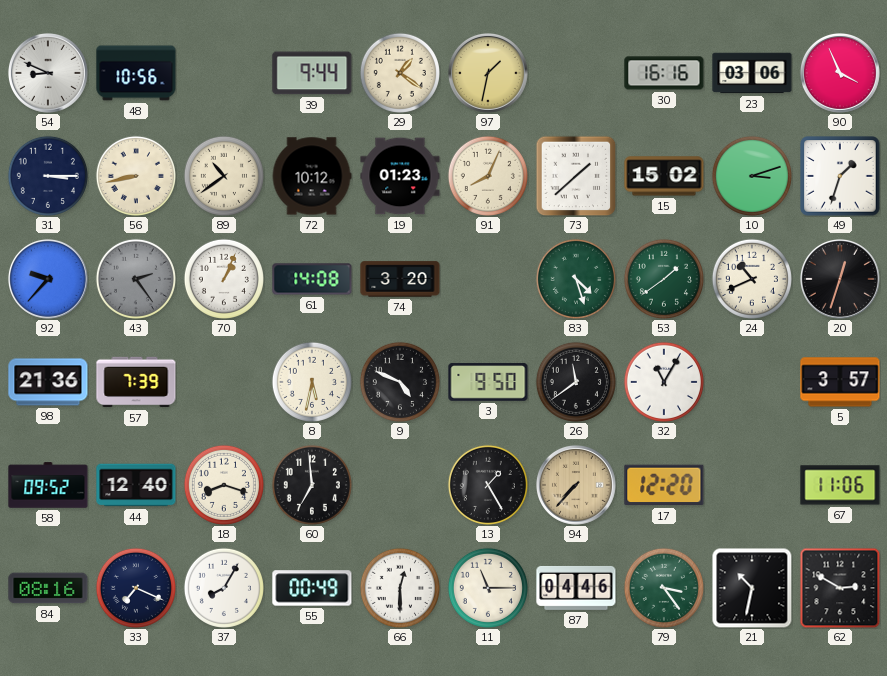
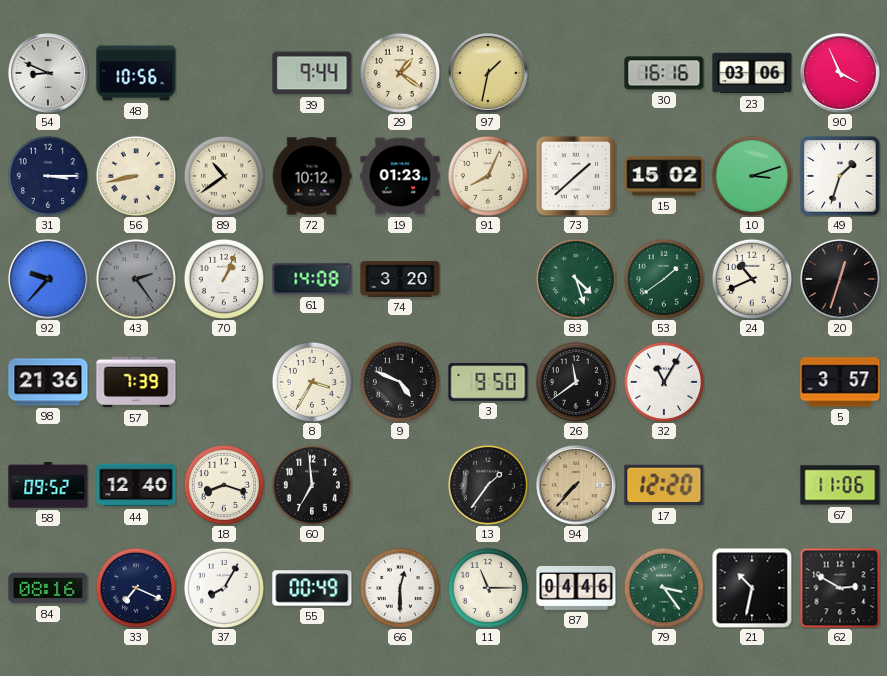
8: 5:32 -> 3:35
13: 1:25 -> 1:36
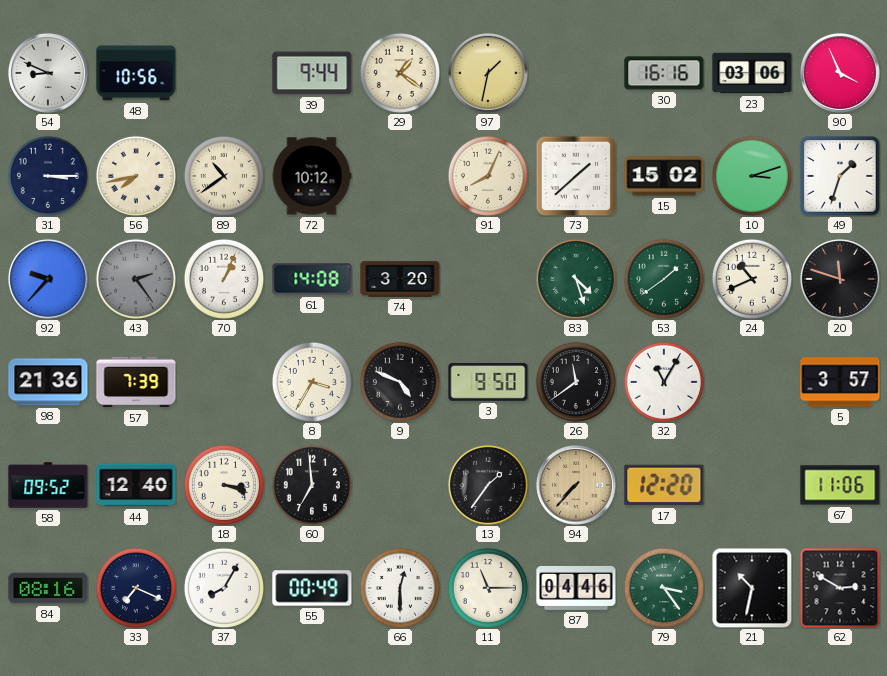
56: 8:43 -> 7:43
19: 01:23 -> none
20: 12:33 -> 11:48
18: 8:18 -> 3:18
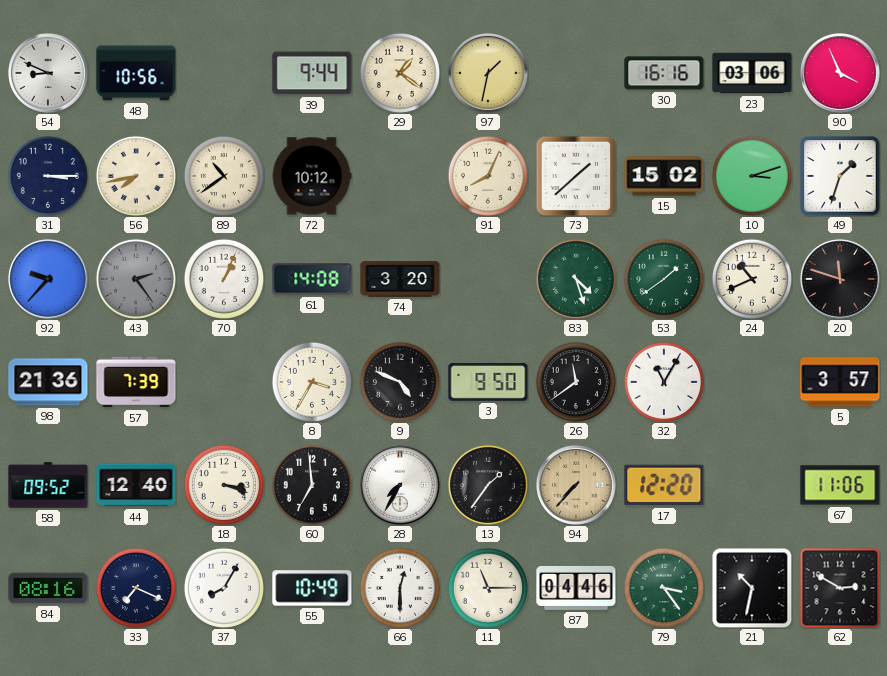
28: none -> 7:35
55: 00:49 -> 10:49
